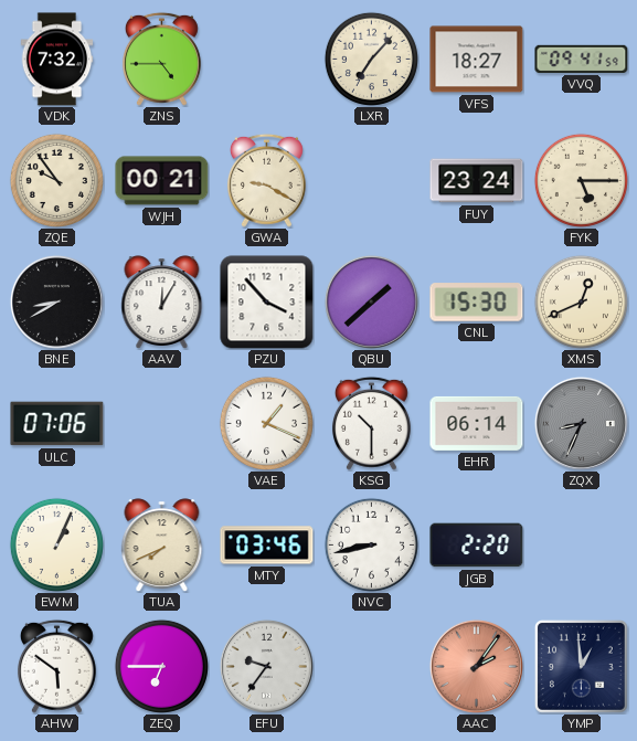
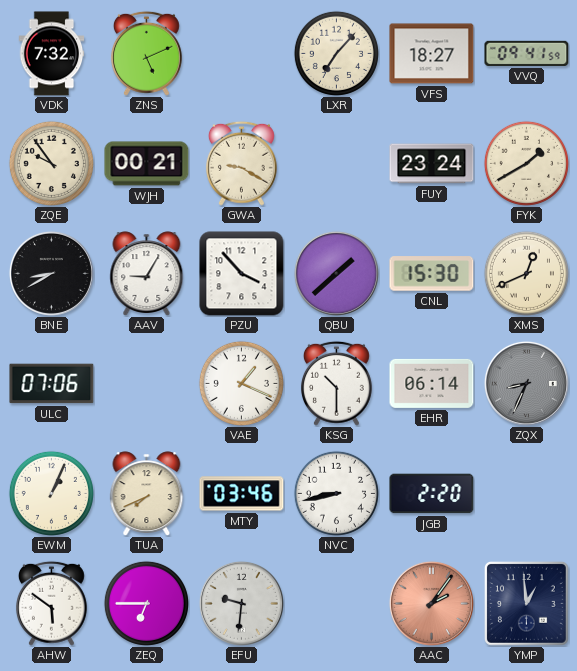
ZNS: 4:45 -> 5:11
FYK: 5:15 -> 1:40
AAV: 12:05 -> 9:05
EFU: 9:36 -> 9:31
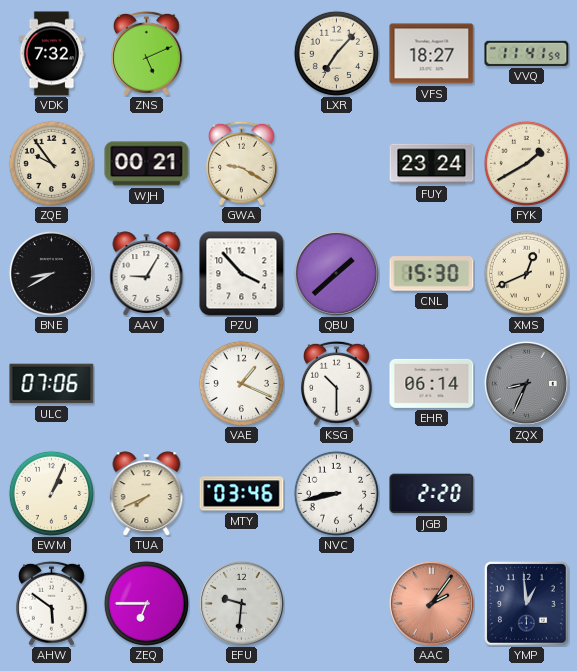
VVQ: 09:41 -> 11:41
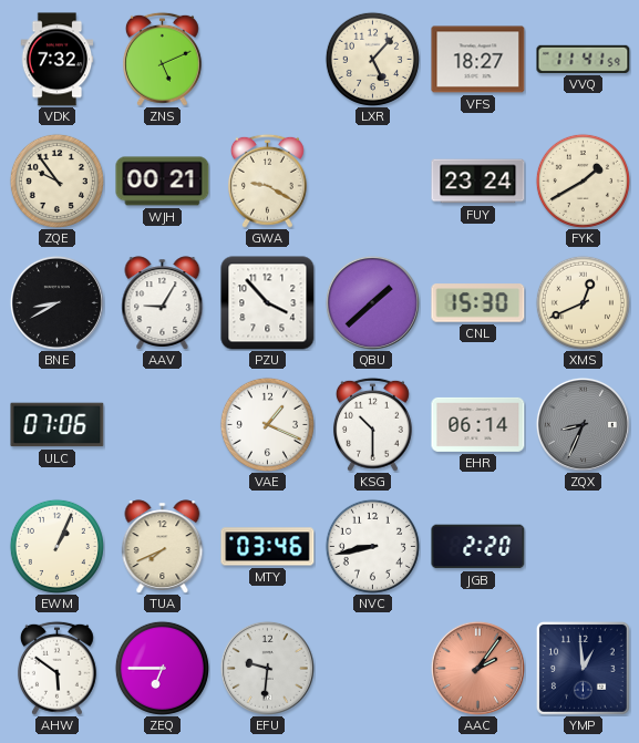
LXR: 7:07 -> 5:07
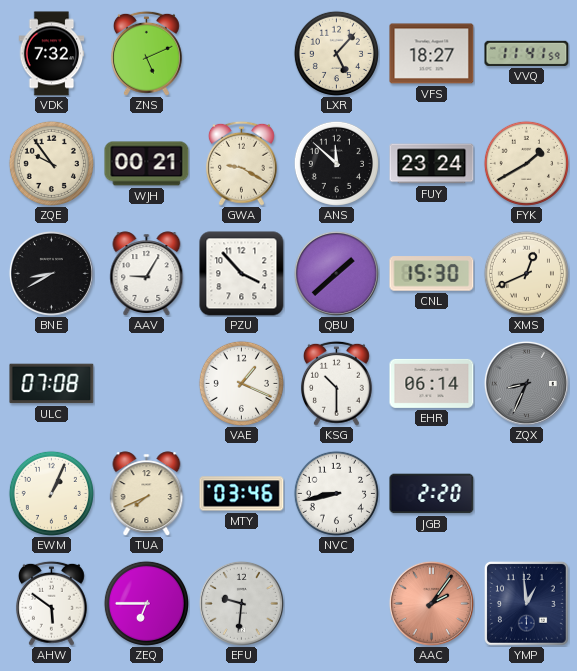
ANS: none -> 11:52
ULC: 07:06 -> 07:08
